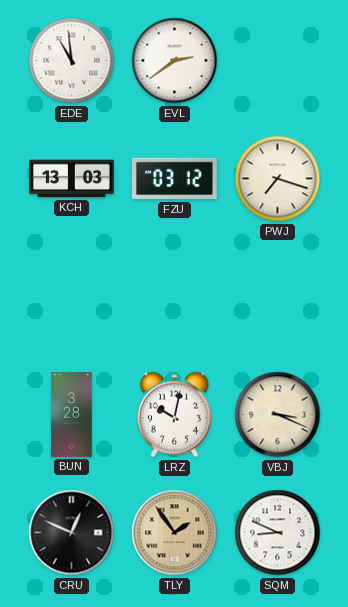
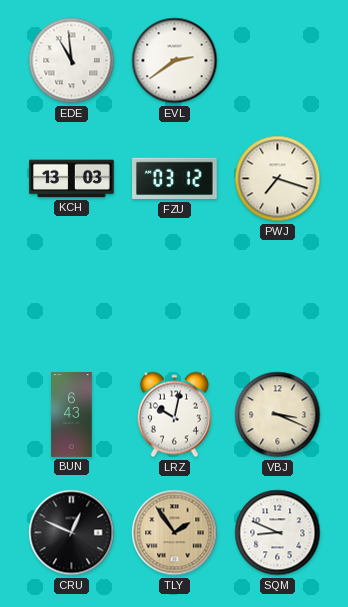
BUN: 3:28 -> 6:43
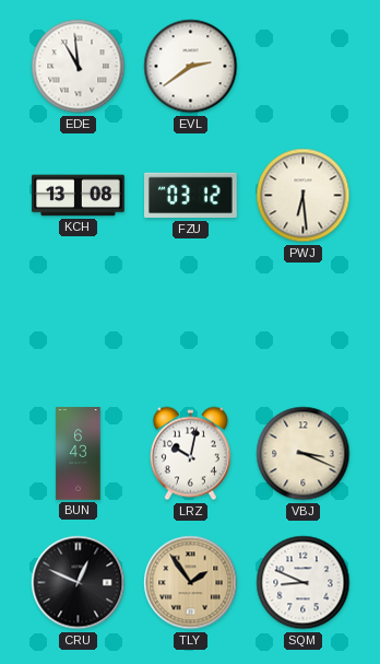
KCH: 13:03 -> 13:08
PWJ: 7:18 -> 6:29
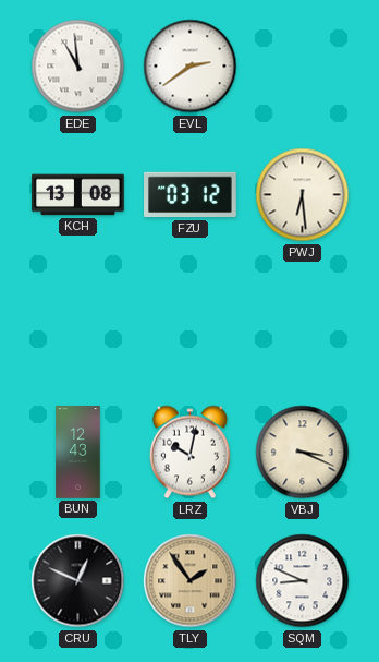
BUN: 6:43 -> 12:43
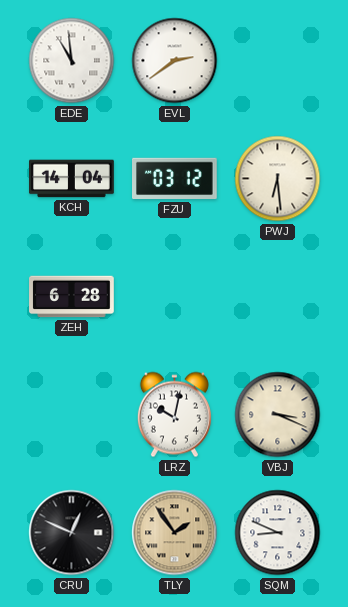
KCH: 13:08 -> 14:04
ZEH: none -> 6:28
BUN: 12:43 -> none
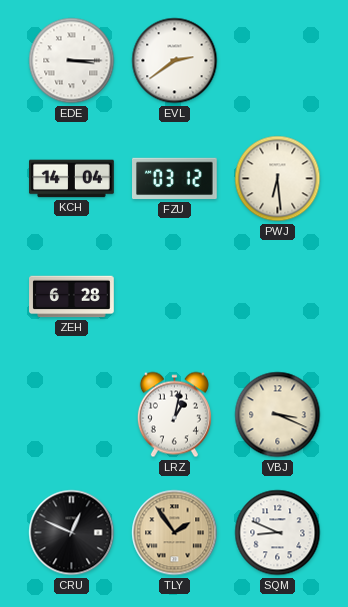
EDE: 10:59 -> 3:15
LRZ: 10:02 -> 1:02
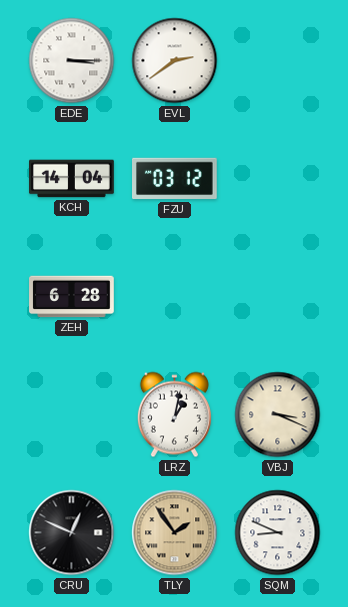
PWJ: 6:29 -> none
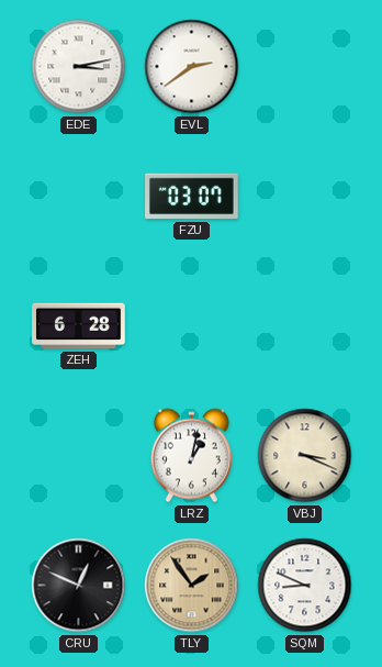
EDE: 3:15 -> 3:13
KCH: 14:04 -> none
FZU: 03:12 -> 03:07
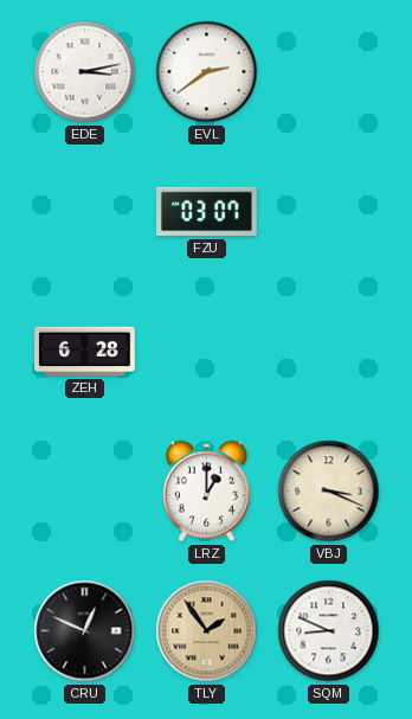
LRZ: 1:02 -> 1:00
